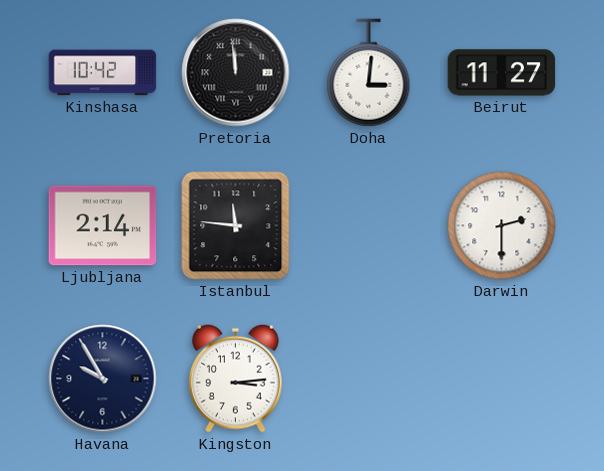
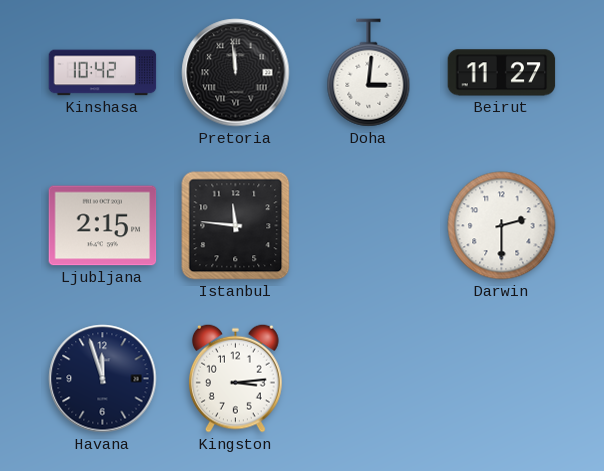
Ljubljana: 2:14 -> 2:15
Havana: 9:55 -> 11:57
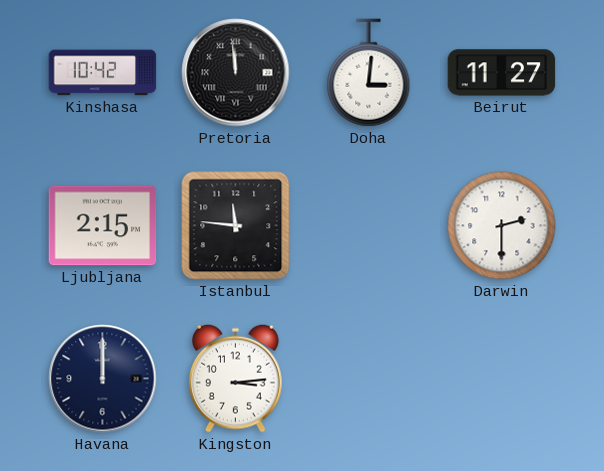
Havana: 11:57 -> 12:00
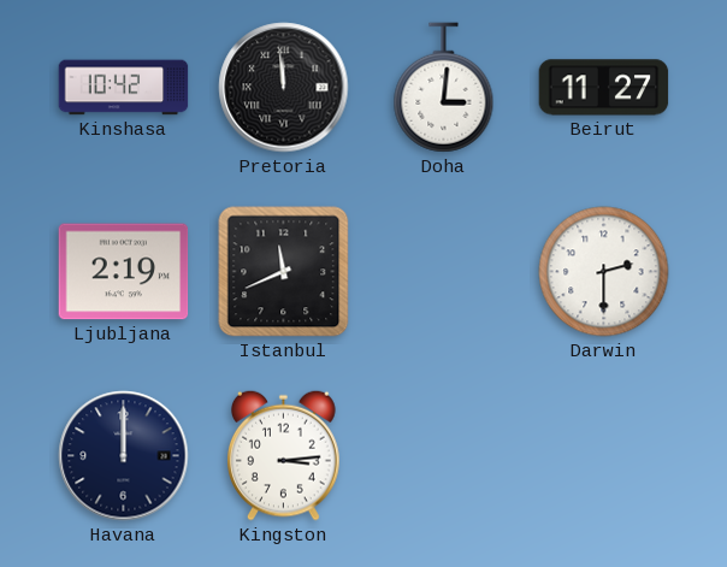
Ljubljana: 2:15 -> 2:19
Istanbul: 11:46 -> 11:41
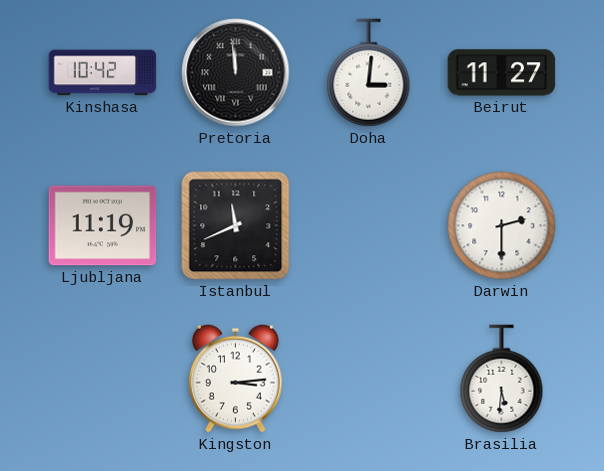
Ljubljana: 2:19 -> 11:19
Havana: 12:00 -> none
Brasilia: none -> 5:31
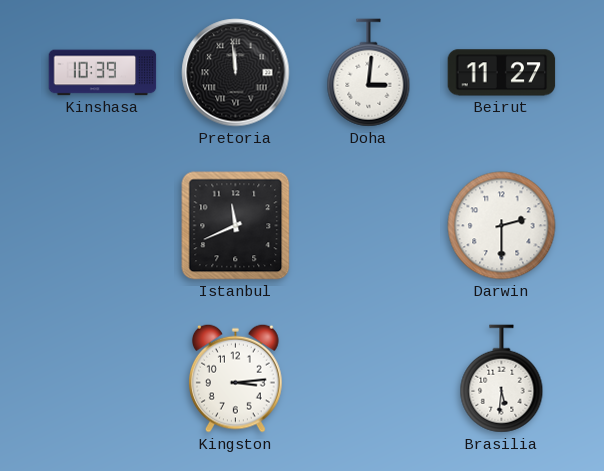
Kinshasa: 10:42 -> 10:39
Ljubljana: 11:19 -> none
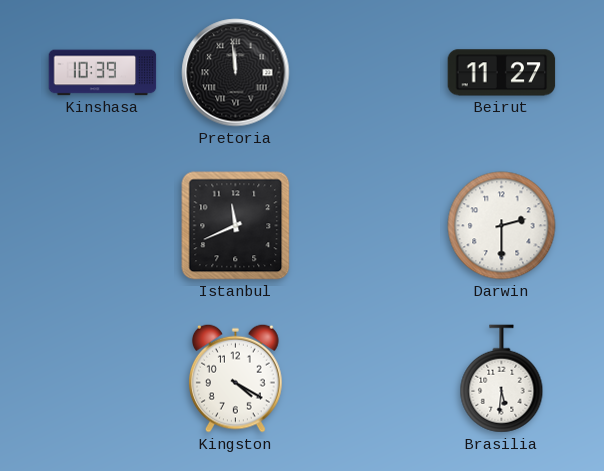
Doha: 3:01 -> none
Kingston: 3:14 -> 4:20
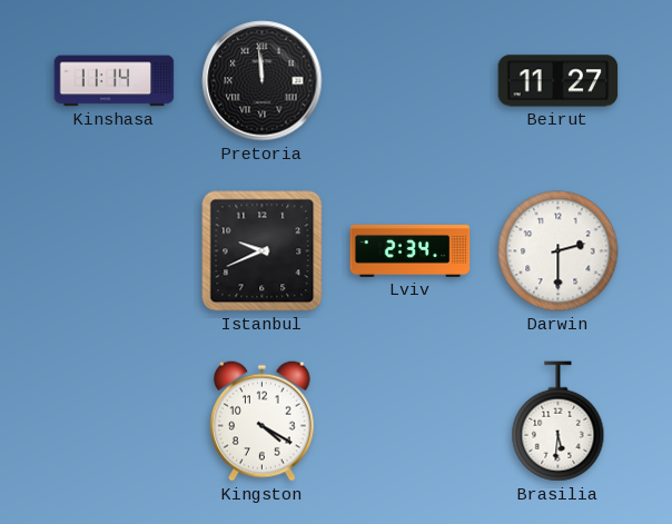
Kinshasa: 10:39 -> 11:14
Istanbul: 11:41 -> 9:41
Lviv: none -> 2:34
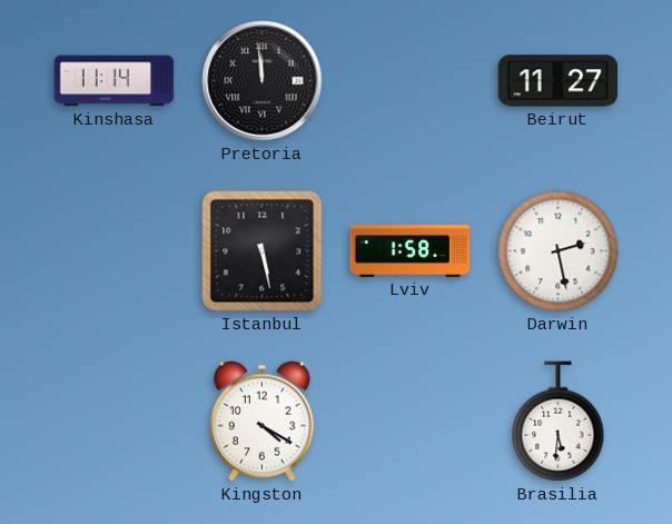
Istanbul: 9:41 -> 5:28
Lviv: 2:34 -> 1:58
Darwin: 2:30 -> 2:28
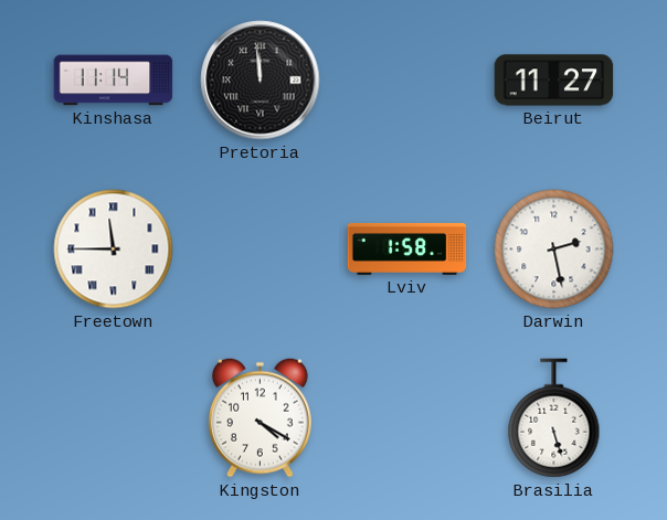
Freetown: none -> 11:45
Istanbul: 5:28 -> none
Brasilia: 5:31 -> 5:27
